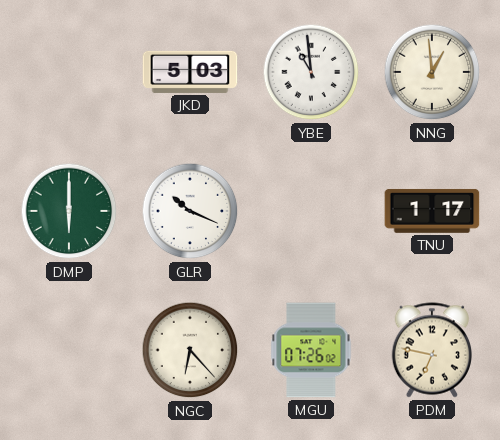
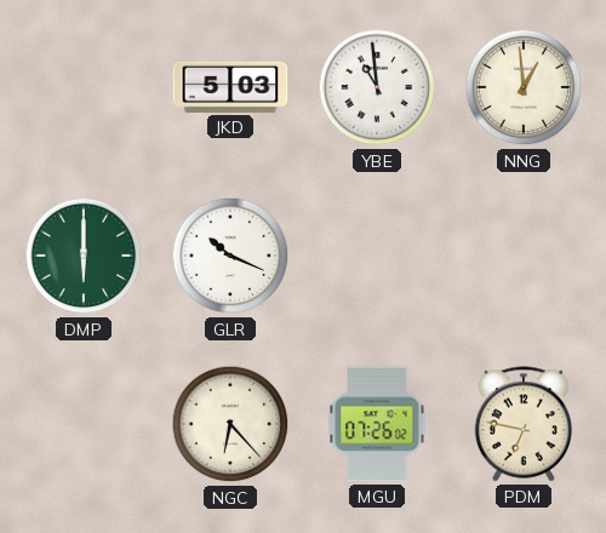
TNU: 1:17 -> none
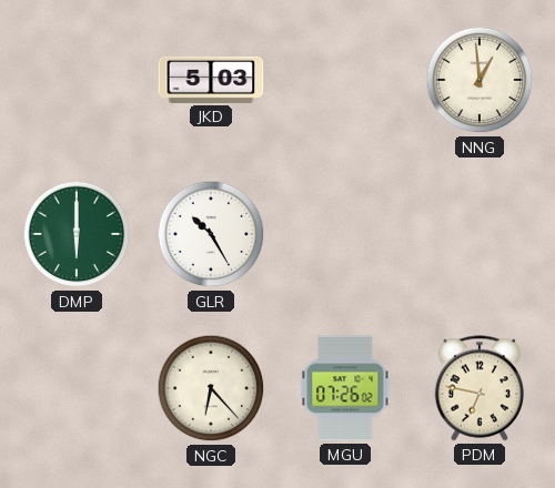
YBE: 10:59 -> none
GLR: 10:19 -> 10:25
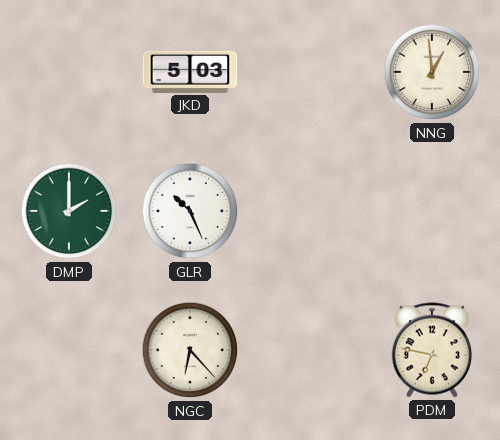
DMP: 6:00 -> 2:00
GLR: 10:25 -> 10:26
MGU: 07:26 -> none
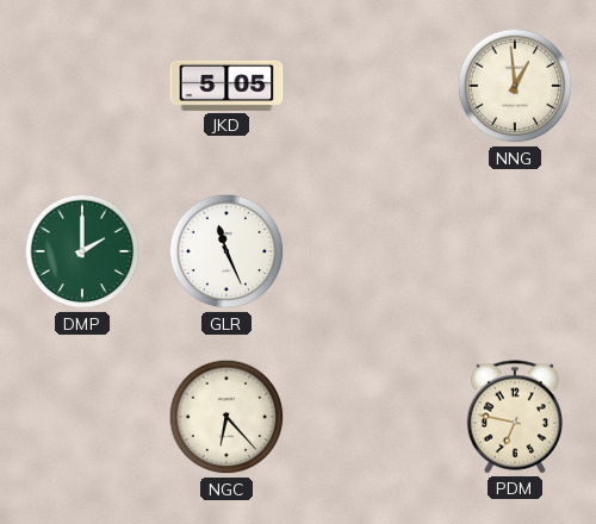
JKD: 5:03 -> 5:05
GLR: 10:26 -> 11:26
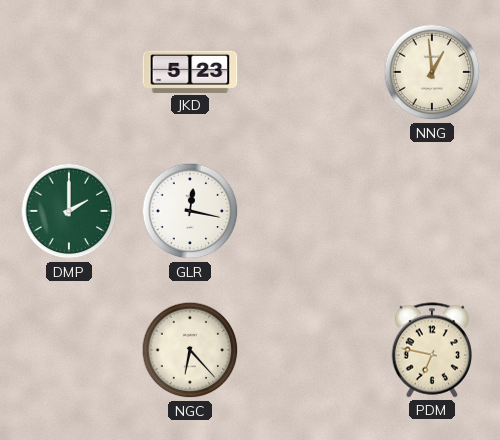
JKD: 5:05 -> 5:23
GLR: 11:26 -> 12:17
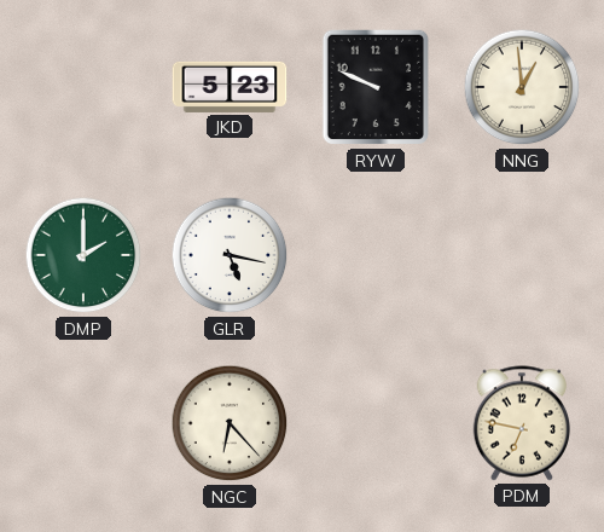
RYW: none -> 9:49
GLR: 12:17 -> 5:17
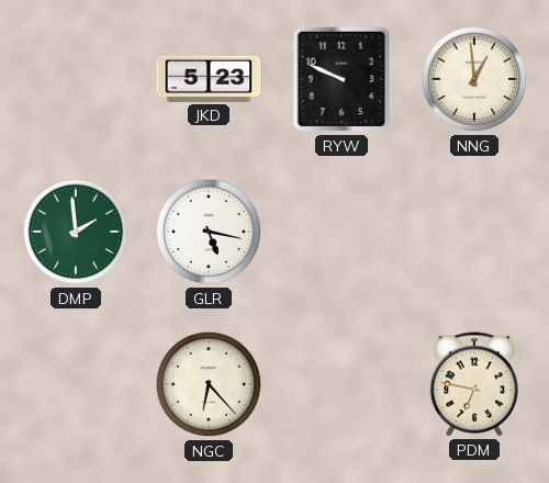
DMP: 2:00 -> 1:59
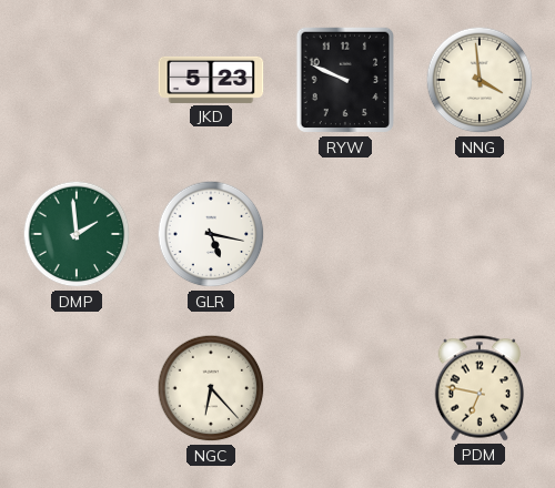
NNG: 12:59 -> 3:59
